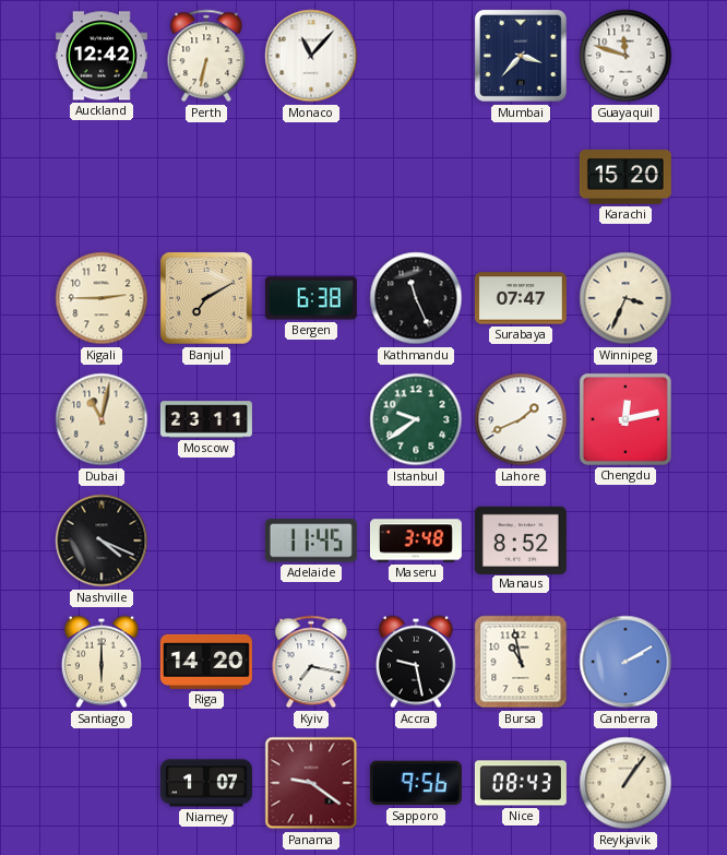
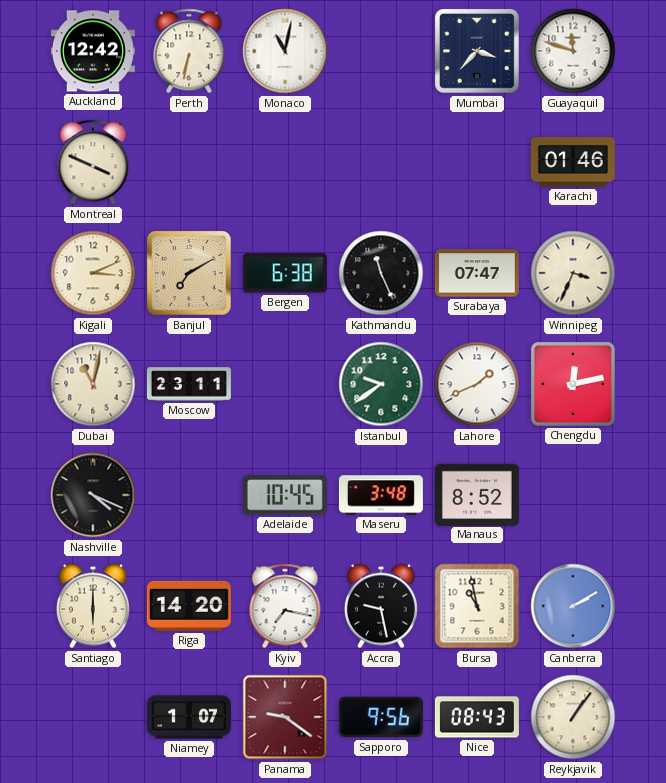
Monaco: 11:07 -> 11:02
Montreal: none -> 3:49
Karachi: 15:20 -> 01:46
Kigali: 2:45 -> 3:11
Adelaide: 11:45 -> 10:45
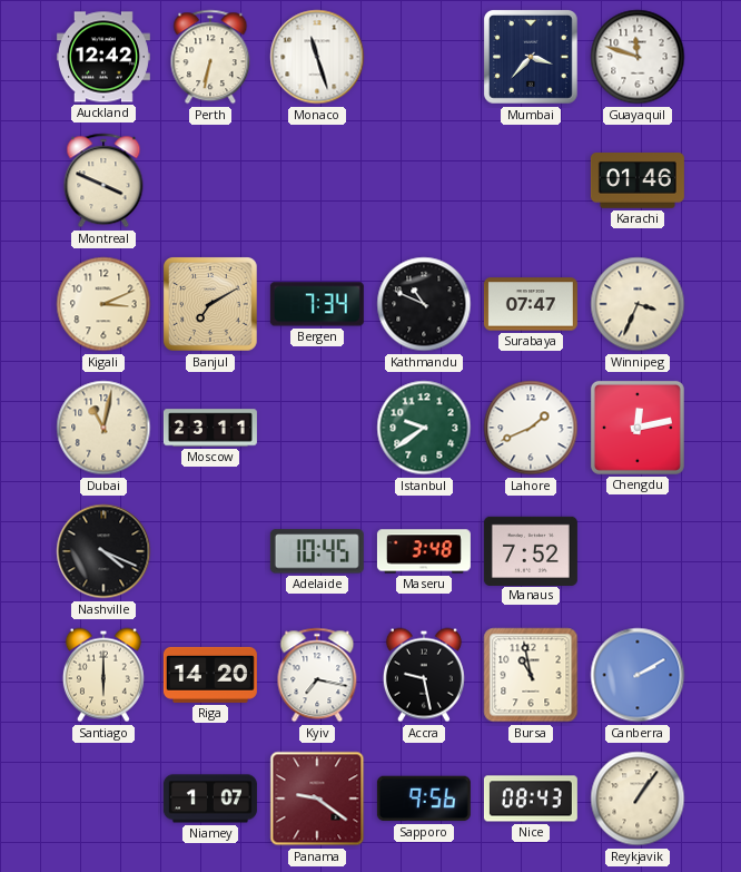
Monaco: 11:02 -> 11:27
Bergen: 6:38 -> 7:34
Kathmandu: 11:26 -> 10:49
Manaus: 8:52 -> 7:52
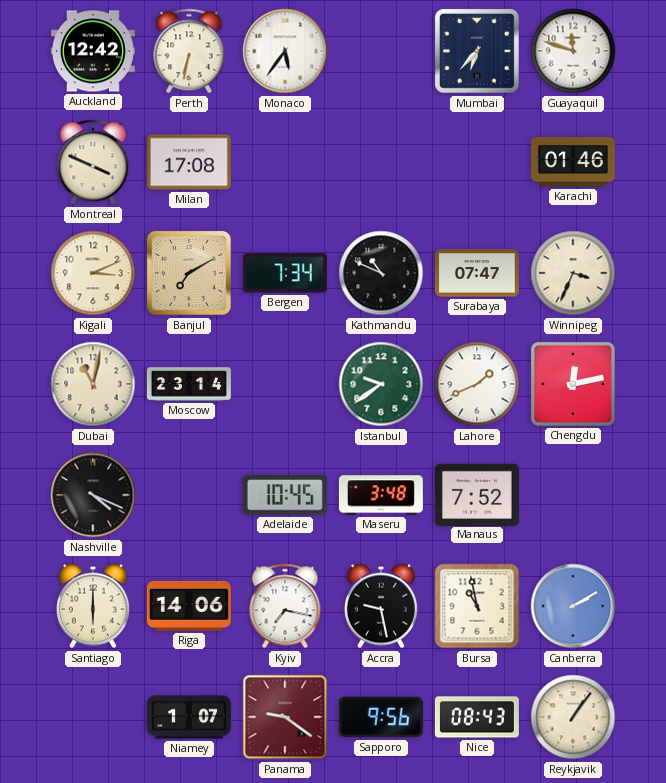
Monaco: 11:27 -> 5:36
Mumbai: 3:37 -> 6:37
Milan: none -> 17:08
Moscow: 23:11 -> 23:14
Riga: 14:20 -> 14:06
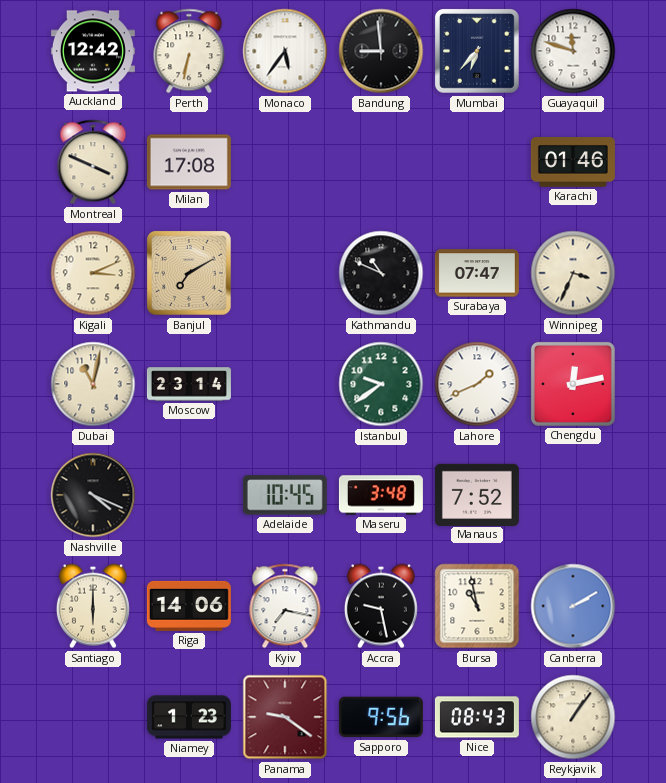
Bandung: none -> 8:59
Bergen: 7:34 -> none
Niamey: 1:07 -> 1:23
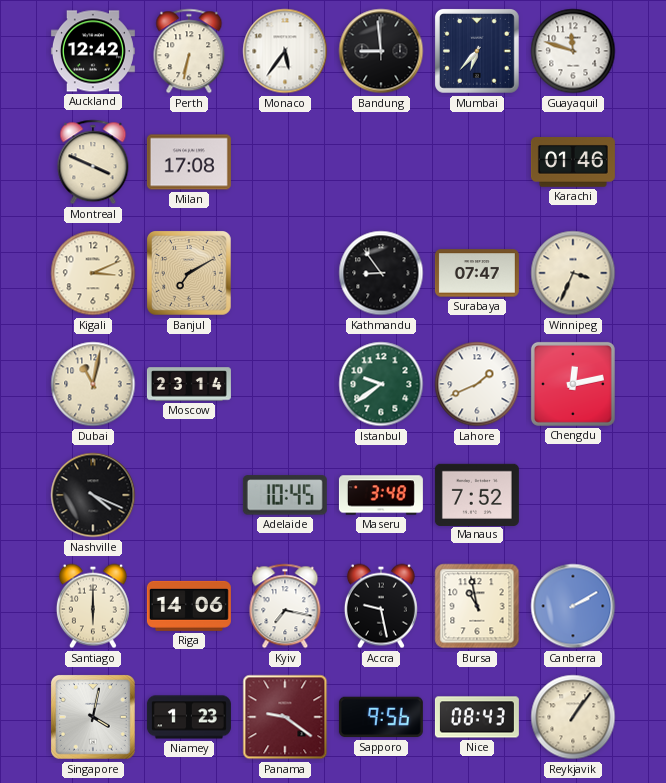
Kathmandu: 10:49 -> 8:54
Singapore: none -> 4:02
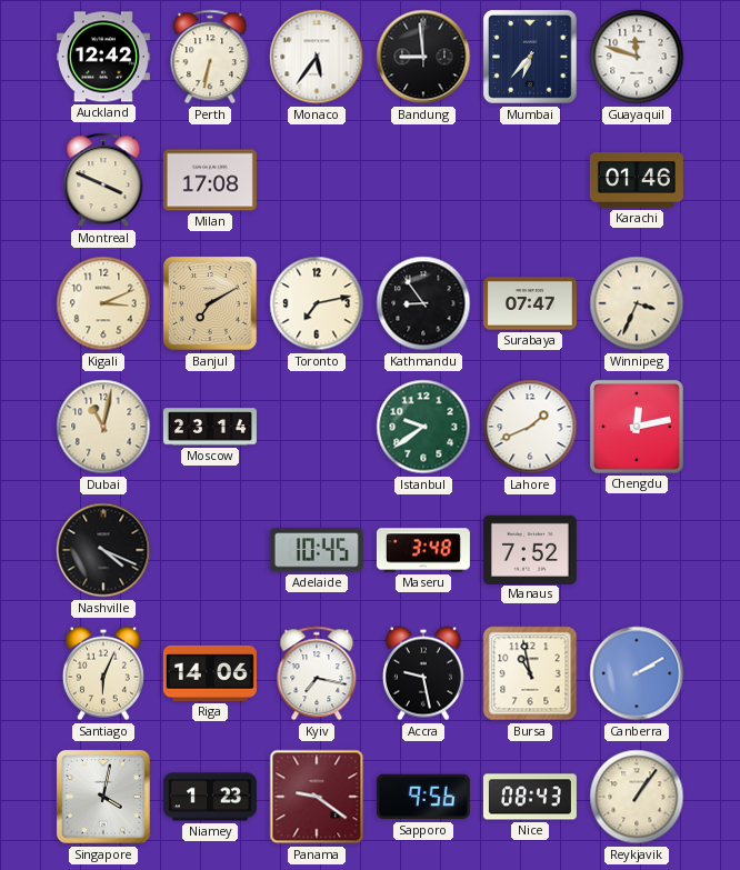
Toronto: none -> 7:13
Santiago: 6:00 -> 6:04
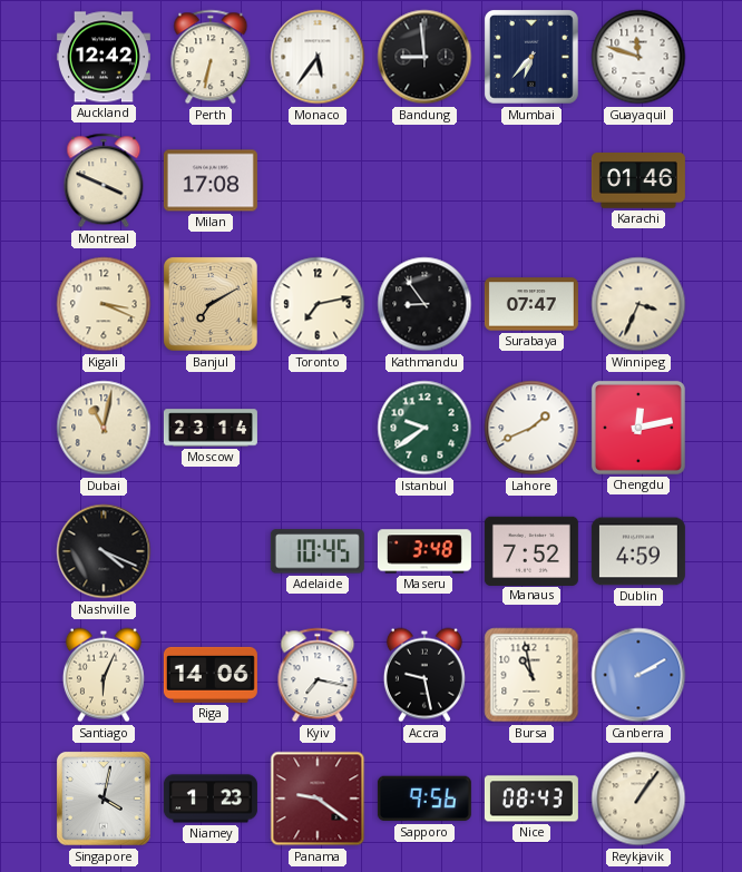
Kigali: 3:11 -> 3:19
Dublin: none -> 4:59
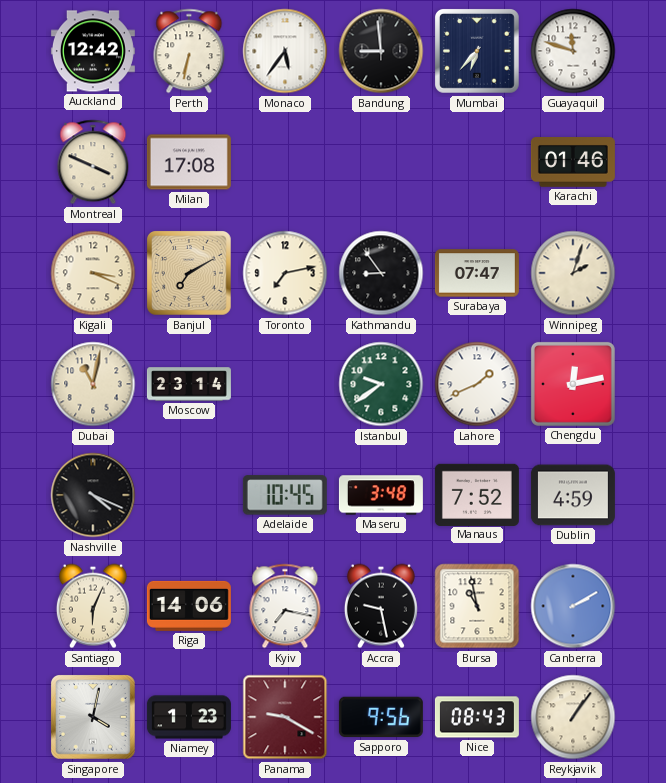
Winnipeg: 3:34 -> 2:03
Panama: 9:21 -> 9:20
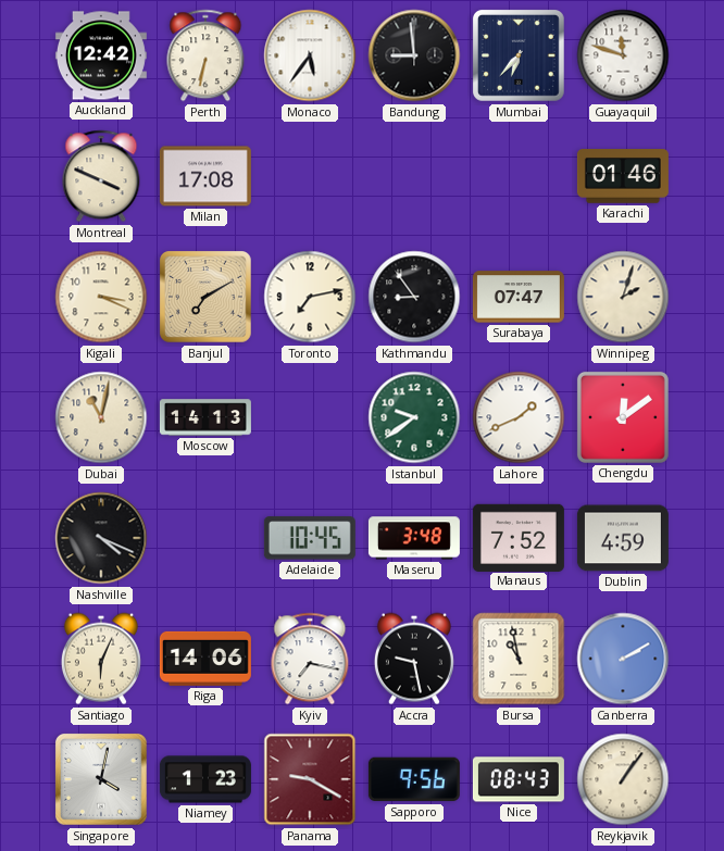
Moscow: 23:14 -> 14:13
Chengdu: 12:13 -> 12:09
